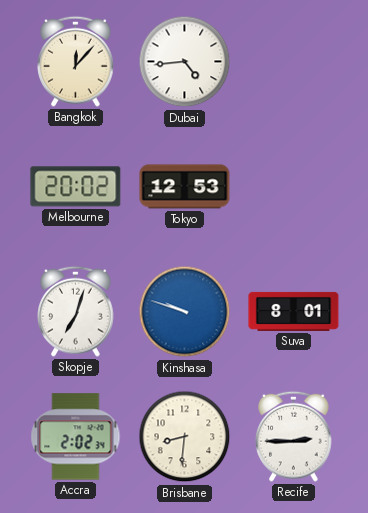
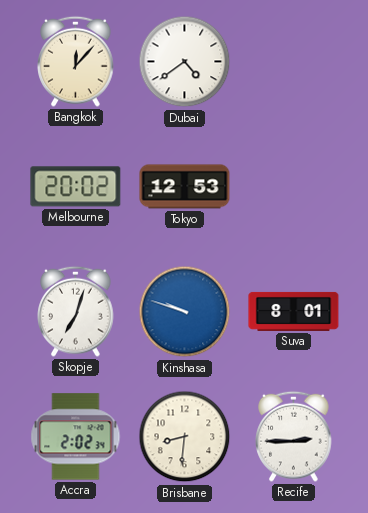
Dubai: 4:44 -> 4:39
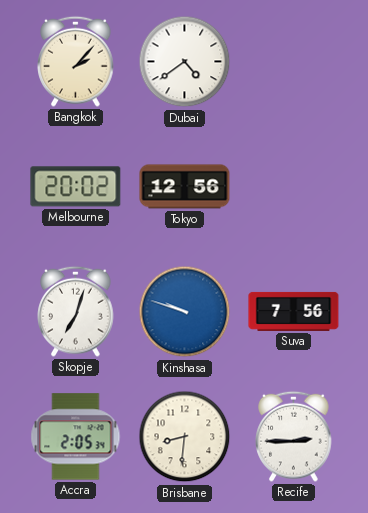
Bangkok: 12:07 -> 2:07
Tokyo: 12:53 -> 12:56
Suva: 8:01 -> 7:56
Accra: 2:02 -> 2:05
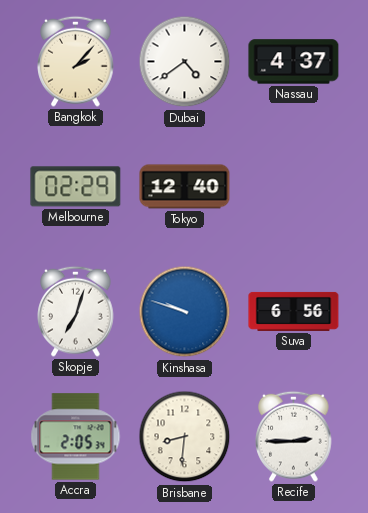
Nassau: none -> 4:37
Melbourne: 20:02 -> 02:29
Tokyo: 12:56 -> 12:40
Suva: 7:56 -> 6:56
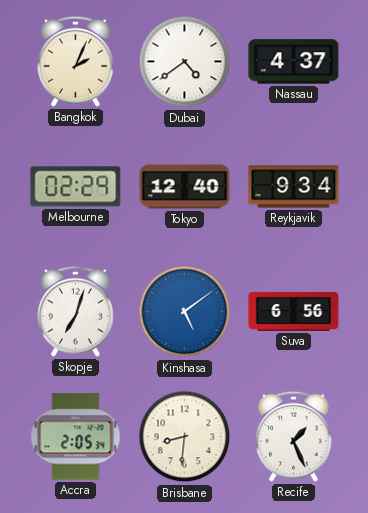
Bangkok: 2:07 -> 2:04
Reykjavik: none -> 9:34
Kinshasa: 9:48 -> 5:09
Recife: 2:45 -> 1:26
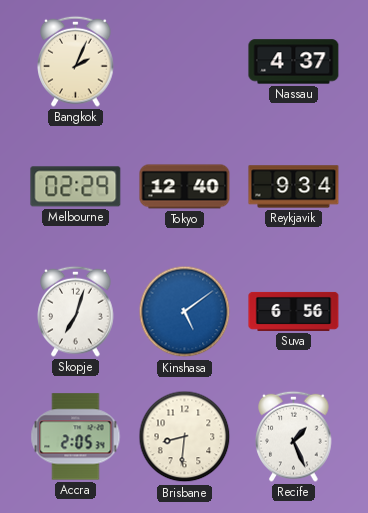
Dubai: 4:39 -> none
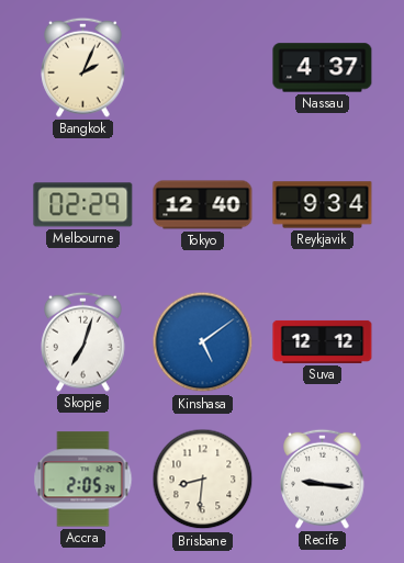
Suva: 6:56 -> 12:12
Recife: 1:26 -> 9:16
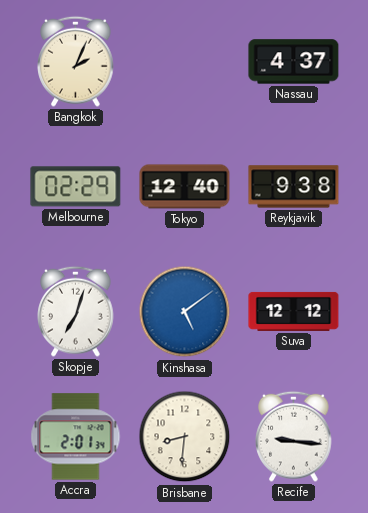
Reykjavik: 9:34 -> 9:38
Accra: 2:05 -> 2:01
